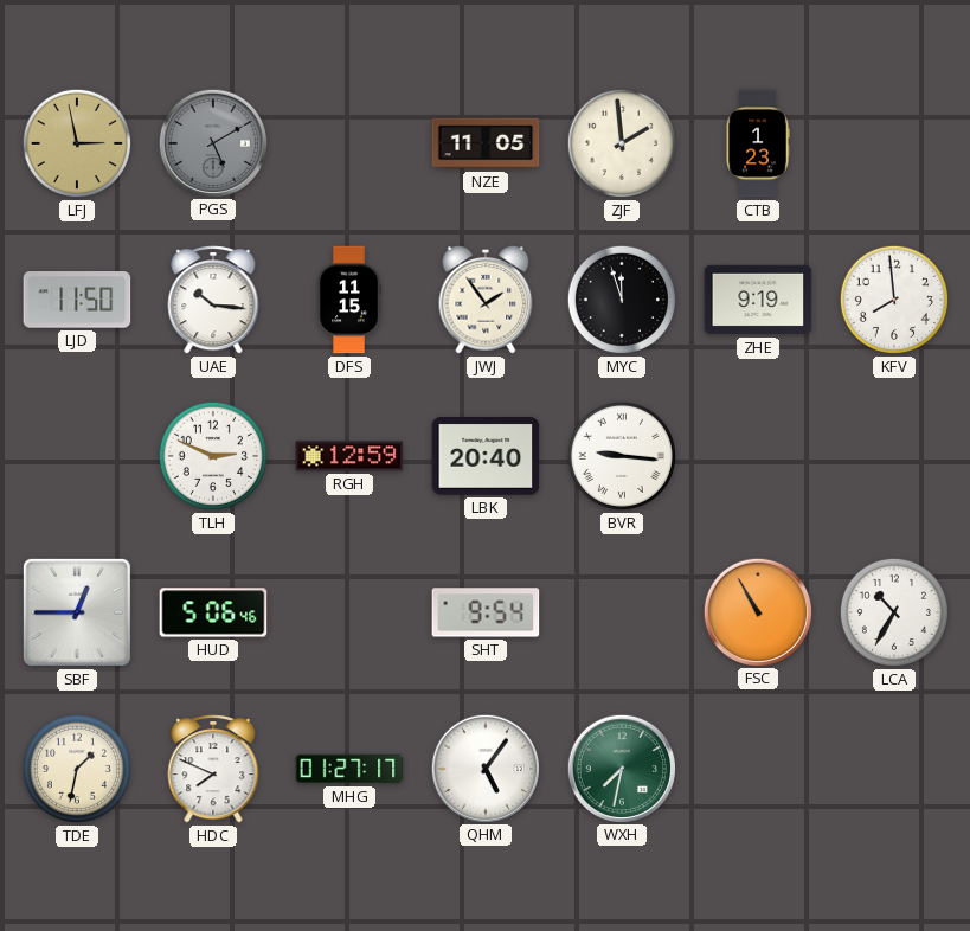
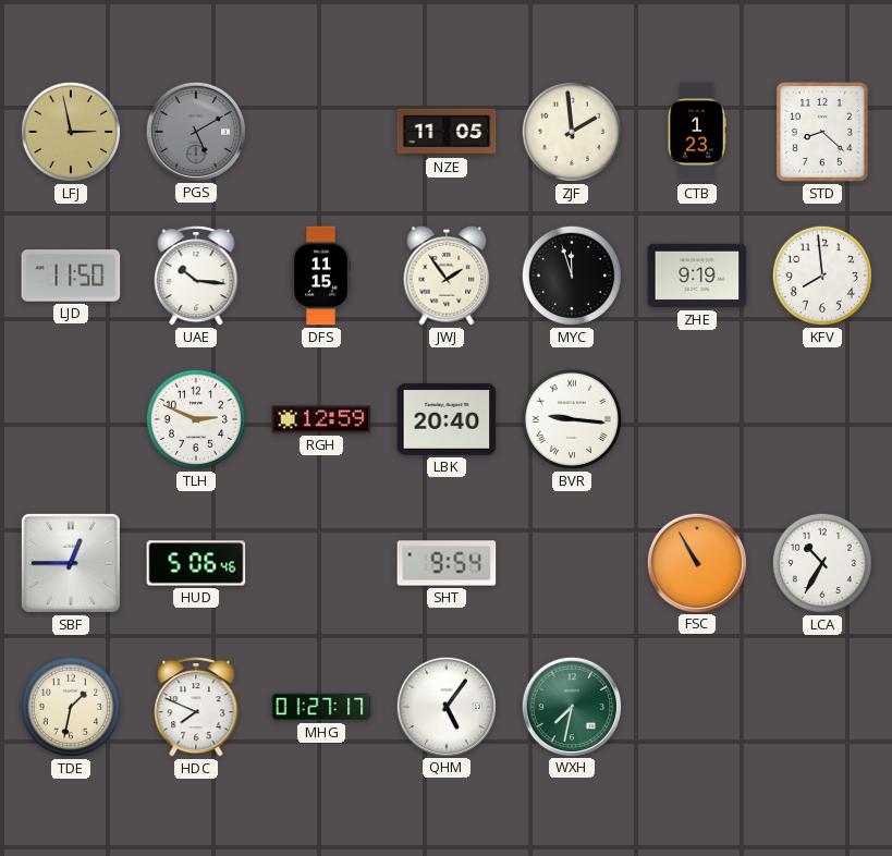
STD: none -> 8:22
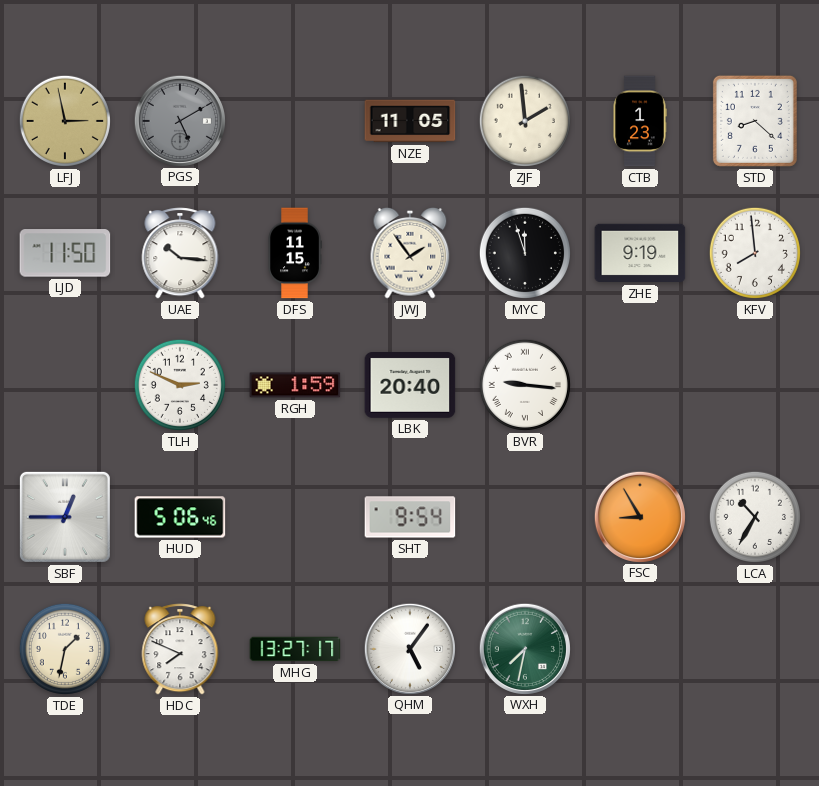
RGH: 12:59 -> 1:59
FSC: 10:55 -> 8:55
MHG: 01:27 -> 13:27
